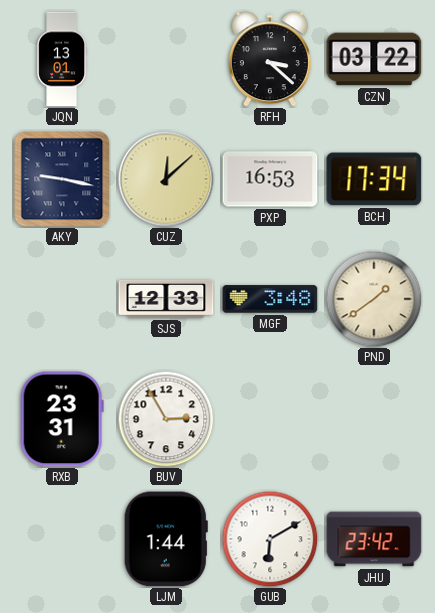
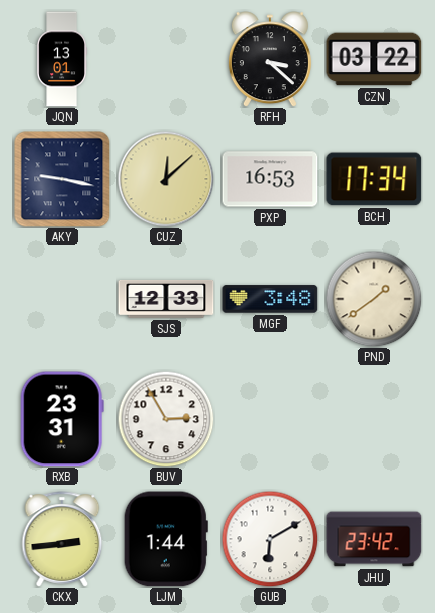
CKX: none -> 2:44
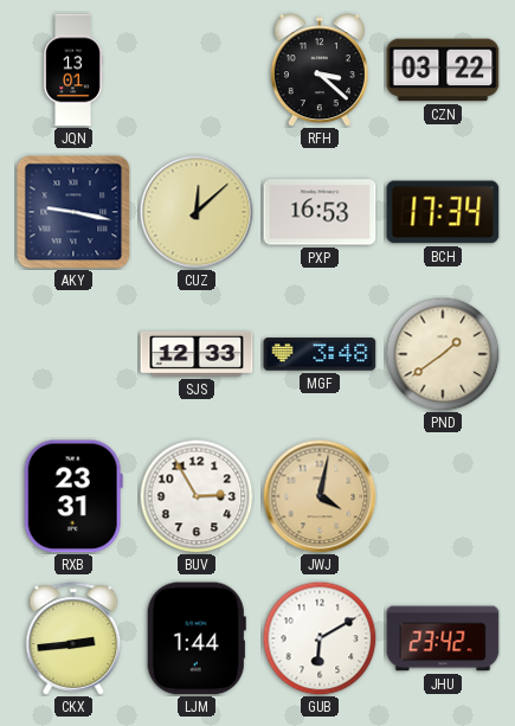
JWJ: none -> 4:02
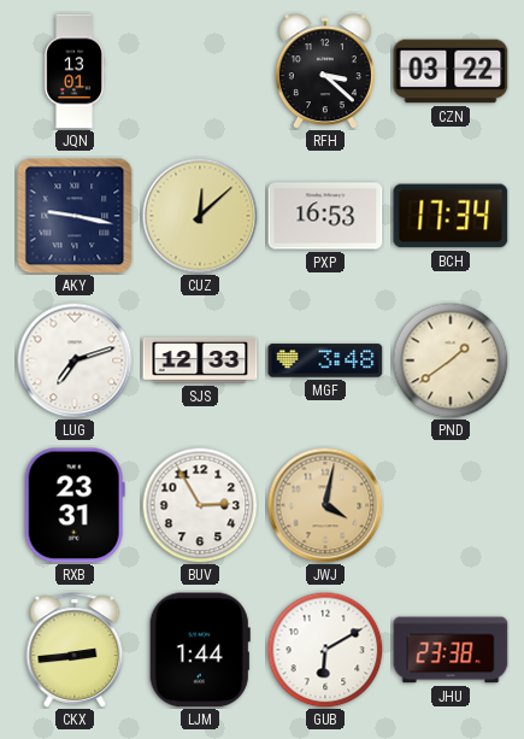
LUG: none -> 7:12
JHU: 23:42 -> 23:38
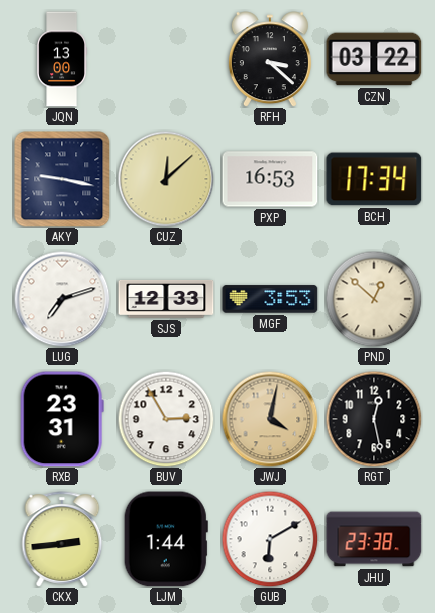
JQN: 13:01 -> 13:00
MGF: 3:48 -> 3:53
PND: 1:39 -> 12:52
RGT: none -> 12:28
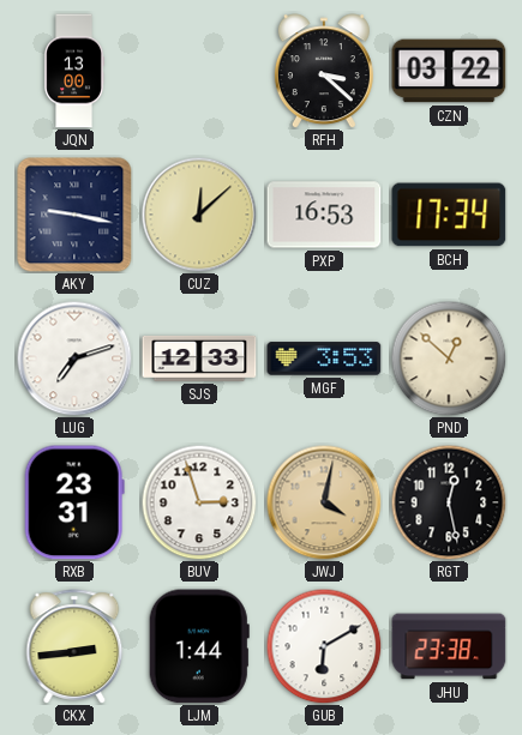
BUV: 2:55 -> 2:57
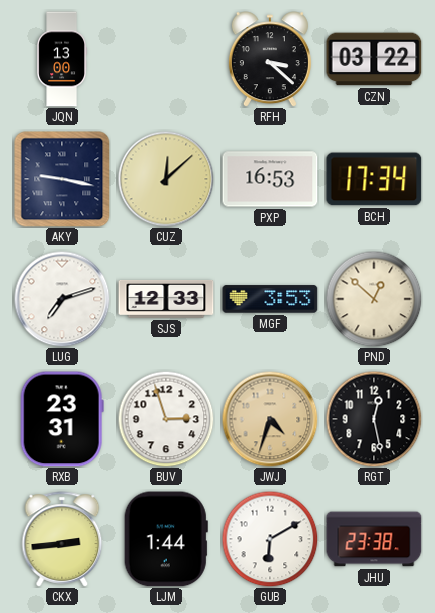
JWJ: 4:02 -> 4:33
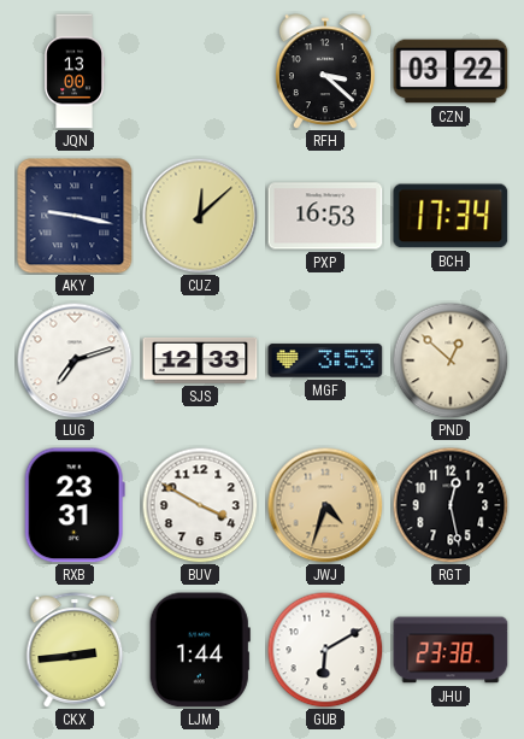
BUV: 2:57 -> 3:50
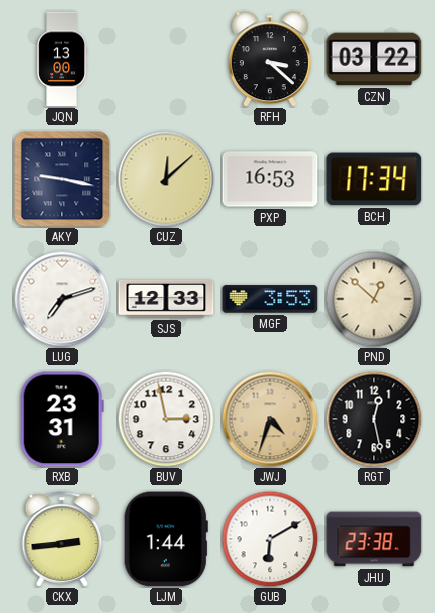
BUV: 3:50 -> 2:58
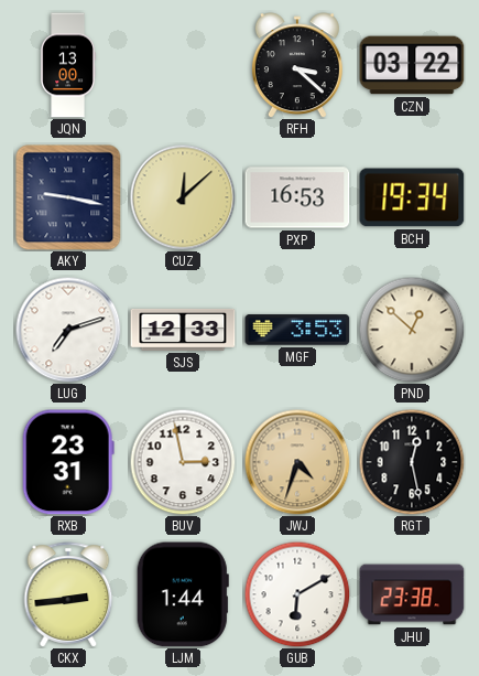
BCH: 17:34 -> 19:34
